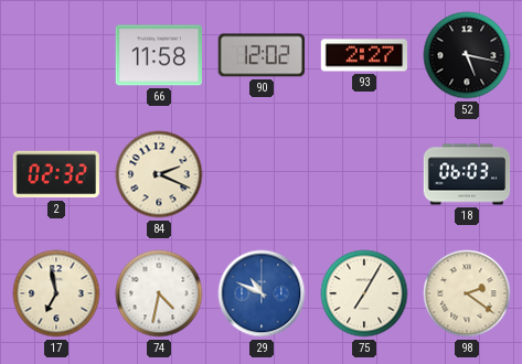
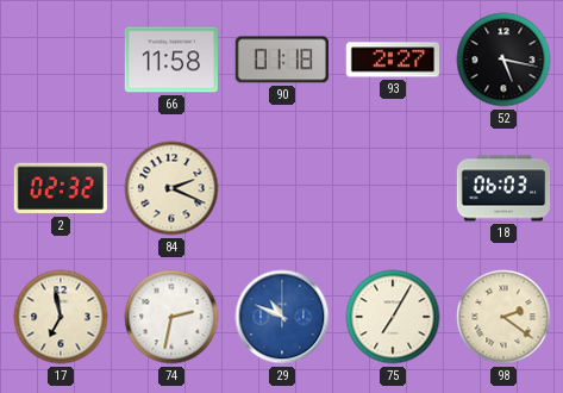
90: 12:02 -> 01:18
74: 4:32 -> 2:32
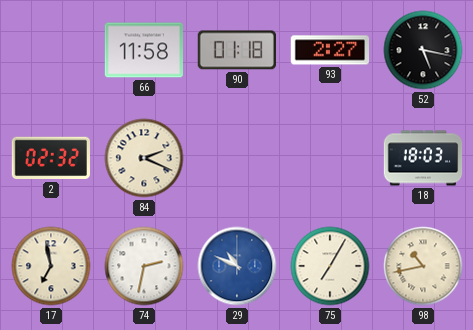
18: 06:03 -> 18:03
98: 2:21 -> 10:43
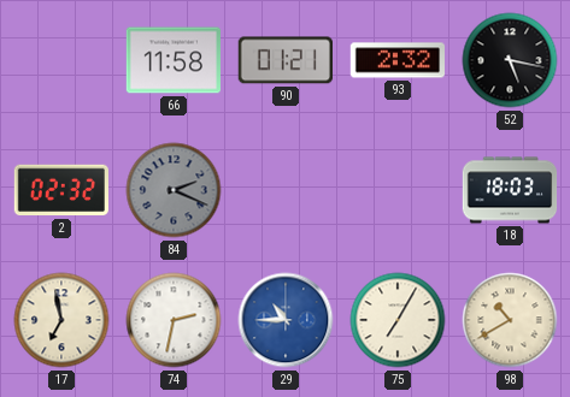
90: 01:18 -> 01:21
93: 2:27 -> 2:32
84 dial: cream -> grey
29: 10:49 -> 10:45
98: 10:43 -> 10:40
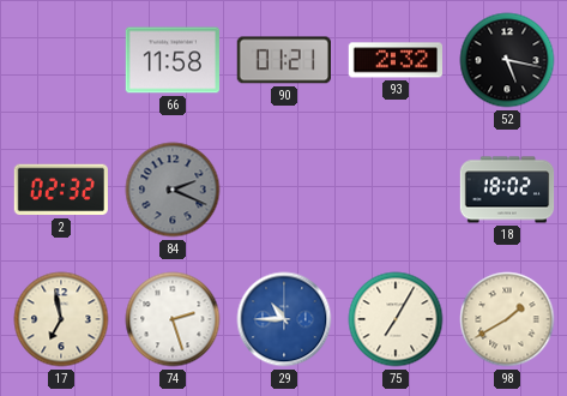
18: 18:03 -> 18:02
74: 2:32 -> 2:27
98: 10:40 -> 1:40
